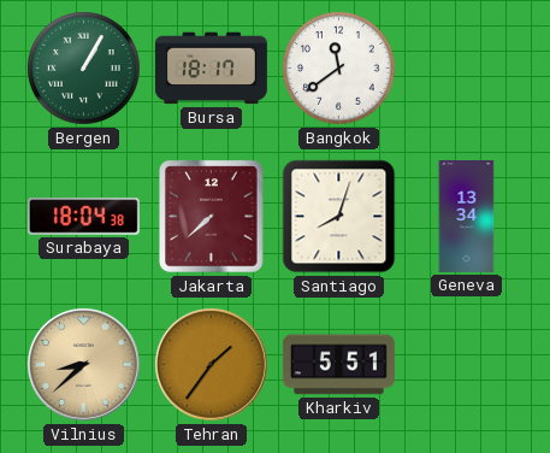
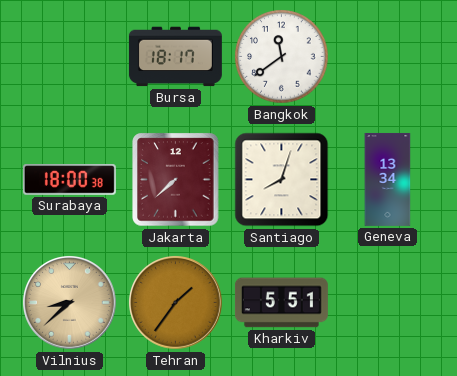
Bergen: 1:05 -> none
Surabaya: 18:04 -> 18:00
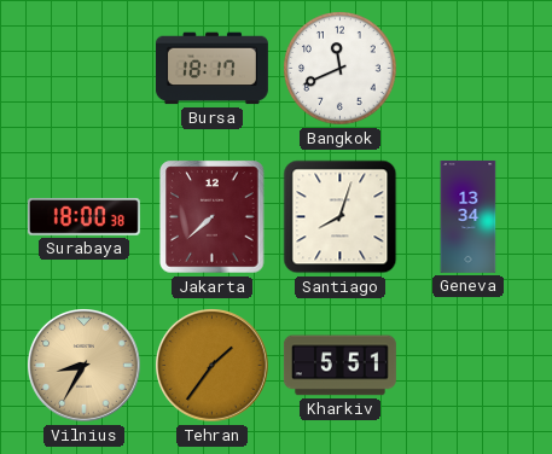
Bangkok: 11:39 -> 11:41
Vilnius: 8:38 -> 8:35
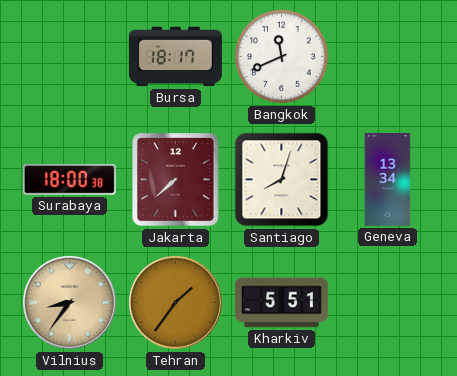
Vilnius: 8:35 -> 8:36
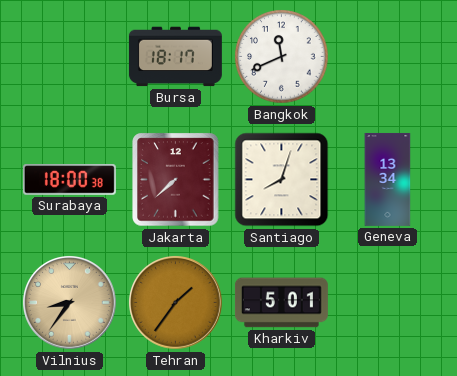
Kharkiv: 5:51 -> 5:01
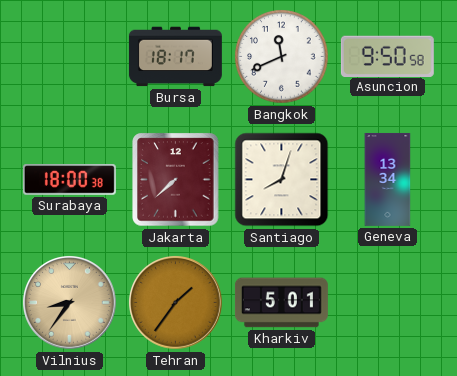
Asuncion: none -> 9:50
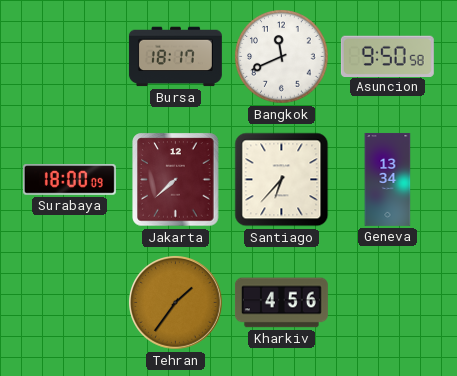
Surabaya: 18:00:38 -> 18:00:09
Santiago: 8:03 -> 6:37
Vilnius: 8:36 -> none
Kharkiv: 5:01 -> 4:56
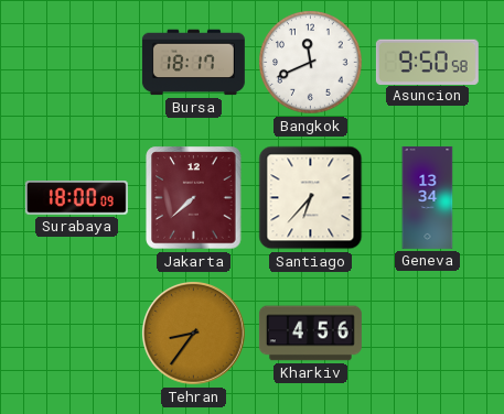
Tehran: 1:36 -> 8:36
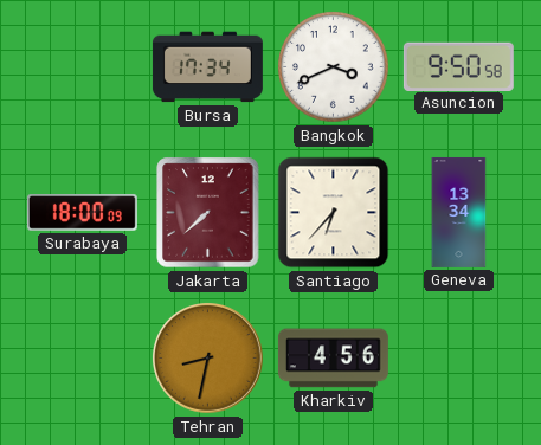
Bursa: 18:17 -> 17:34
Bangkok: 11:41 -> 3:41
Tehran: 8:36 -> 8:32
